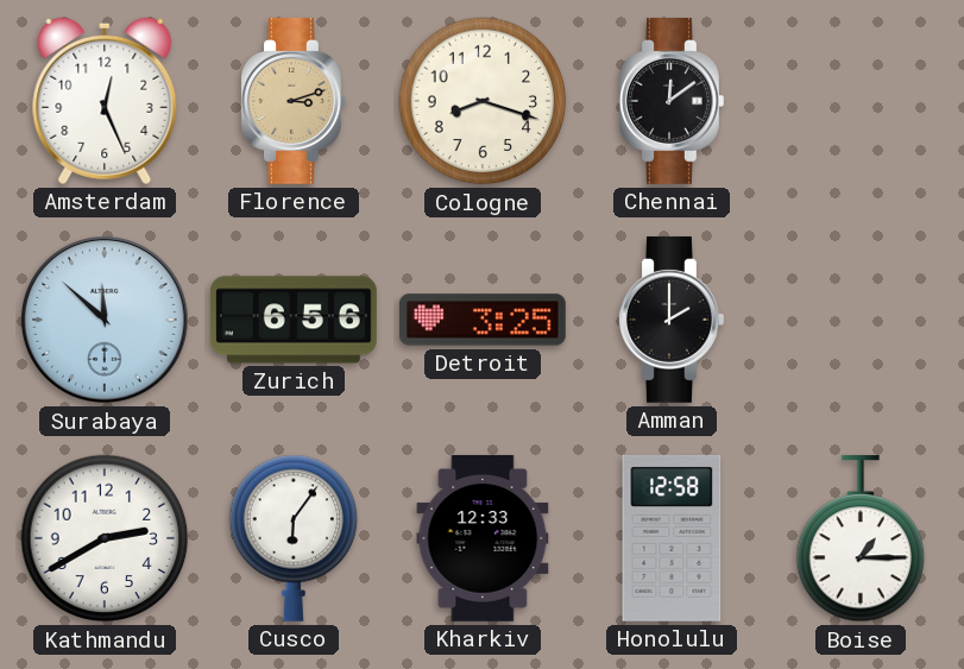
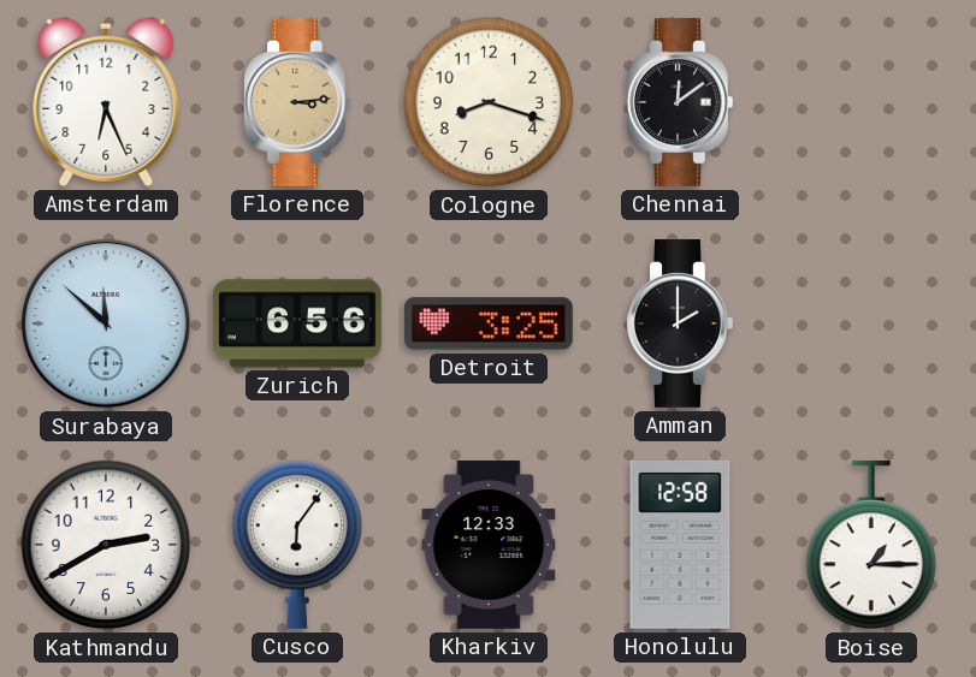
Amsterdam: 12:26 -> 6:26
Florence: 3:12 -> 3:14
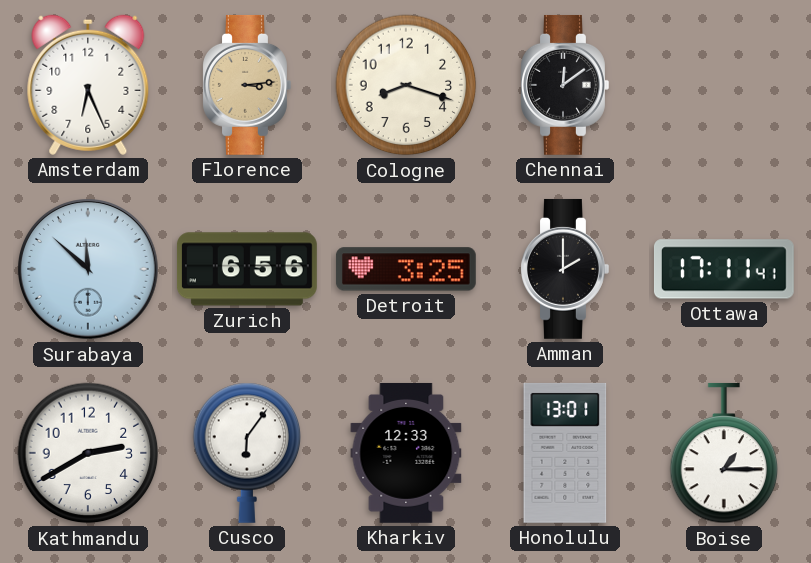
Ottawa: none -> 17:11
Honolulu: 12:58 -> 13:01
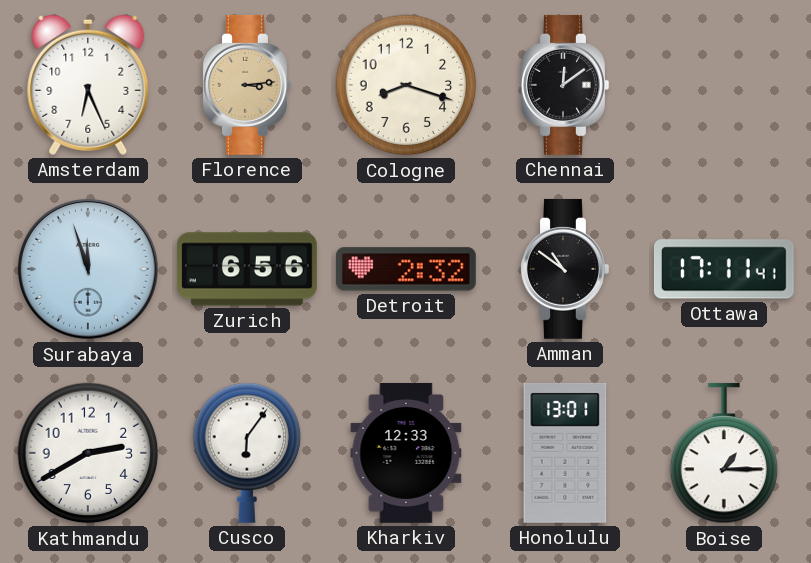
Surabaya: 11:52 -> 11:57
Detroit: 3:25 -> 2:32
Amman: 2:00 -> 10:51
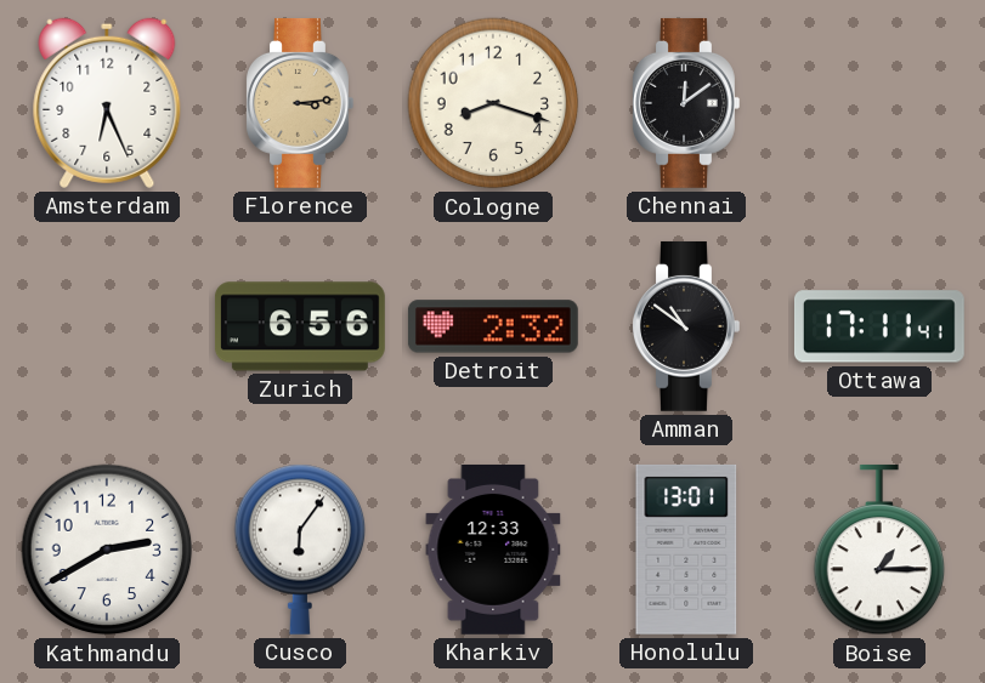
Surabaya: 11:57 -> none
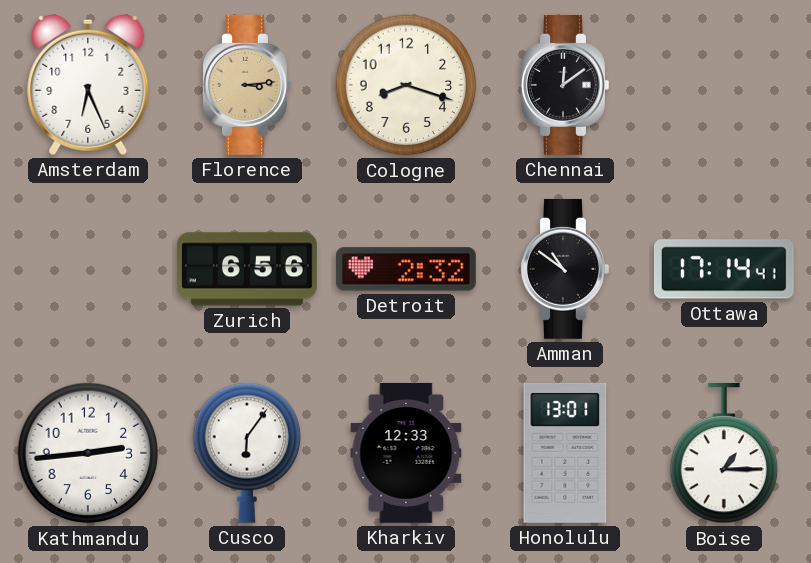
Ottawa: 17:11 -> 17:14
Kathmandu: 2:40 -> 2:44
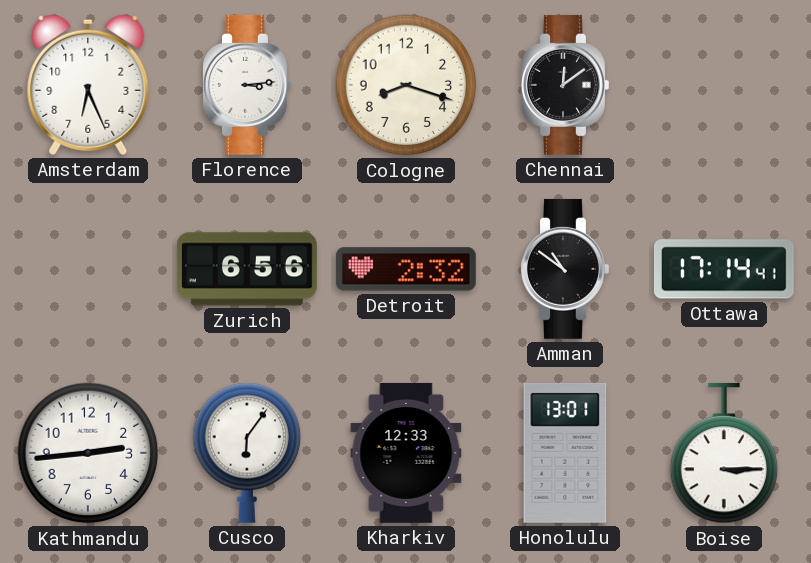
Florence dial: champagne -> white
Boise: 1:15 -> 3:15
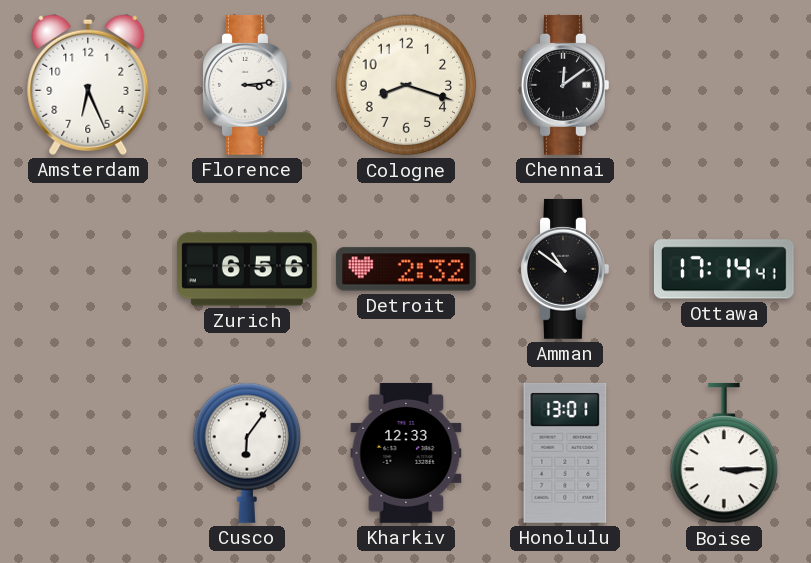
Kathmandu: 2:44 -> none
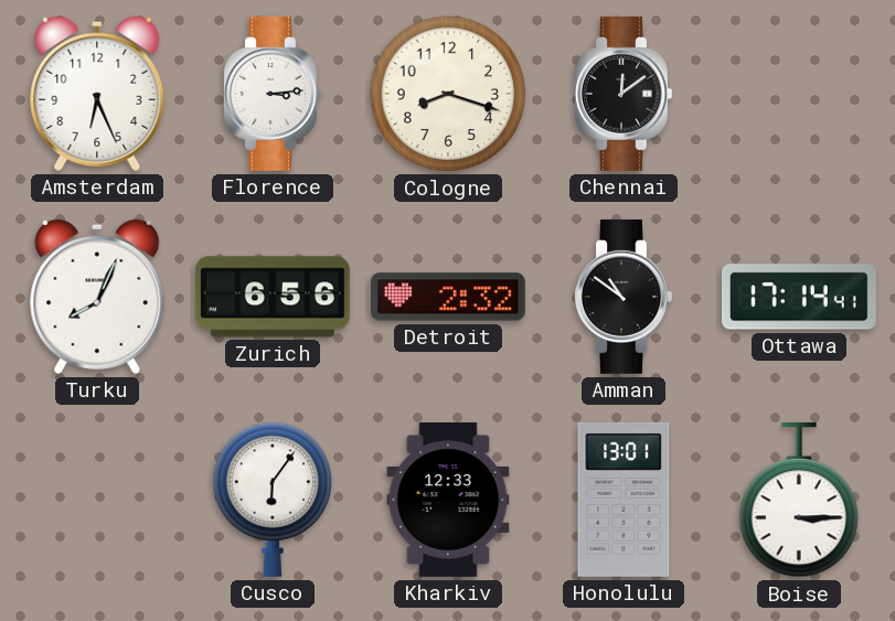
Turku: none -> 8:04
